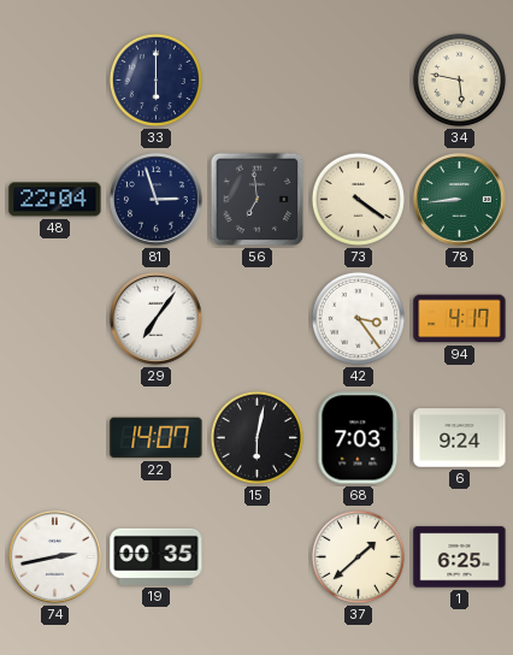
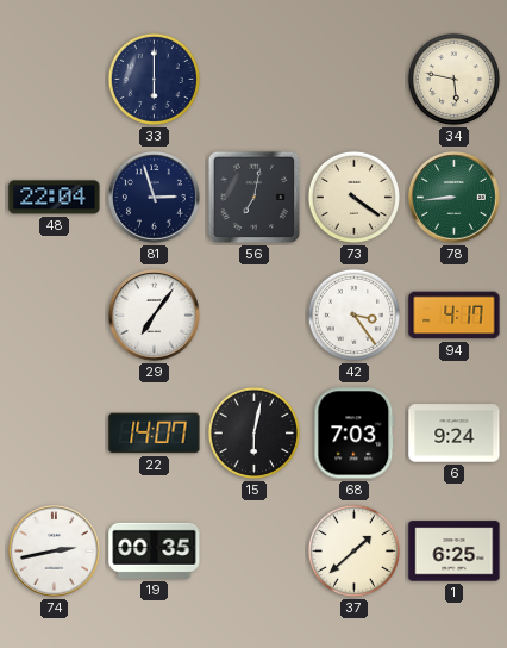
56: 6:59 -> 7:02
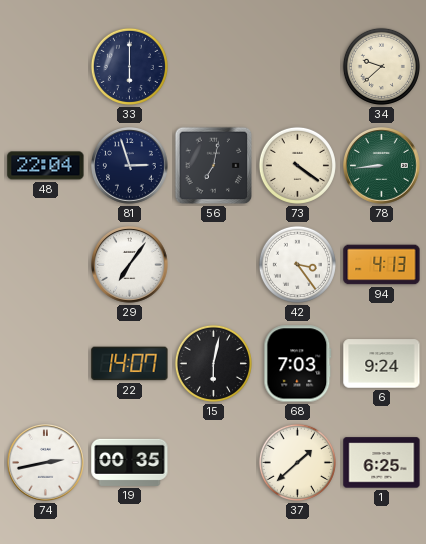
34: 5:47 -> 9:38
94: 4:17 -> 4:13
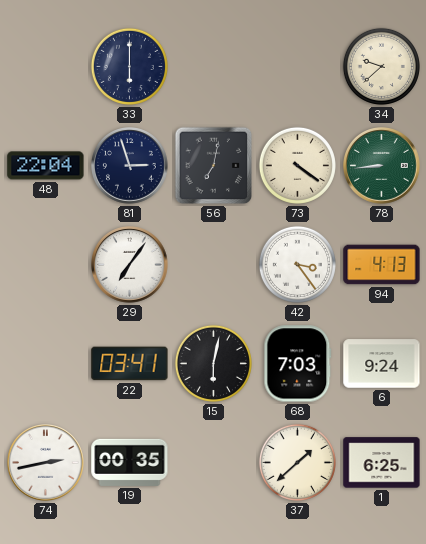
22: 14:07 -> 03:41
